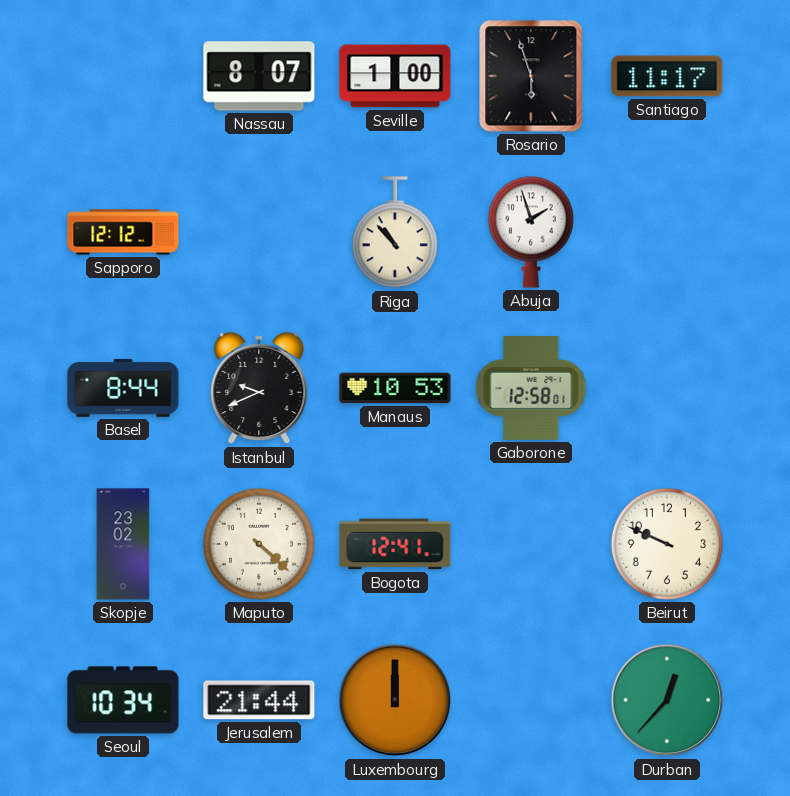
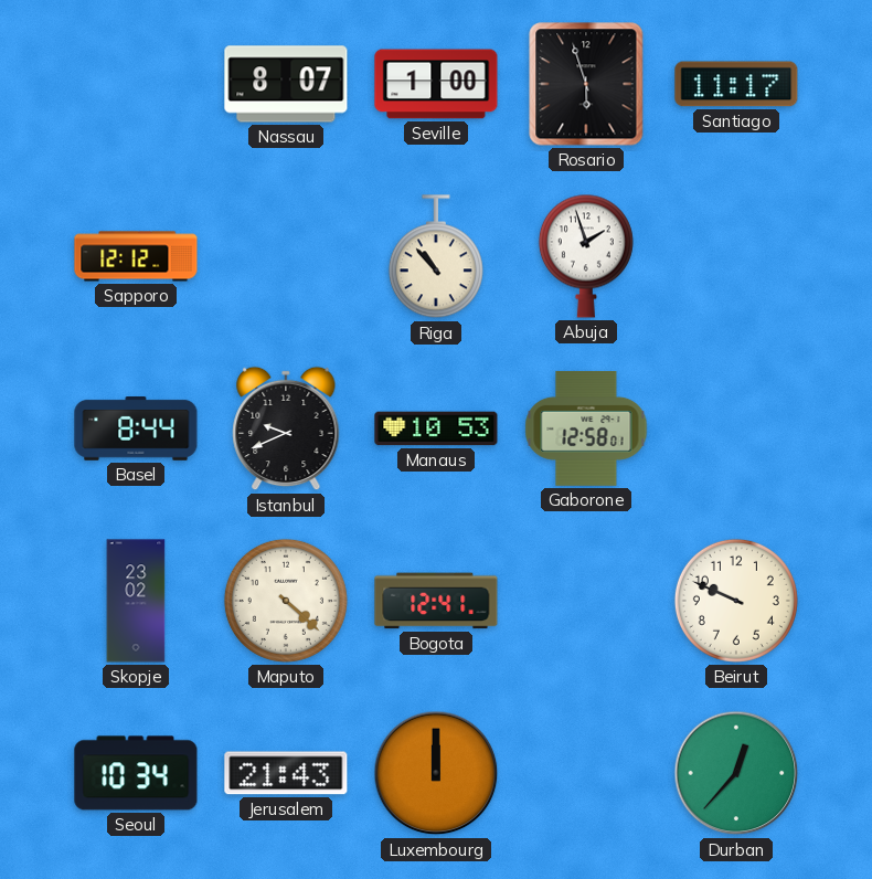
Jerusalem: 21:44 -> 21:43
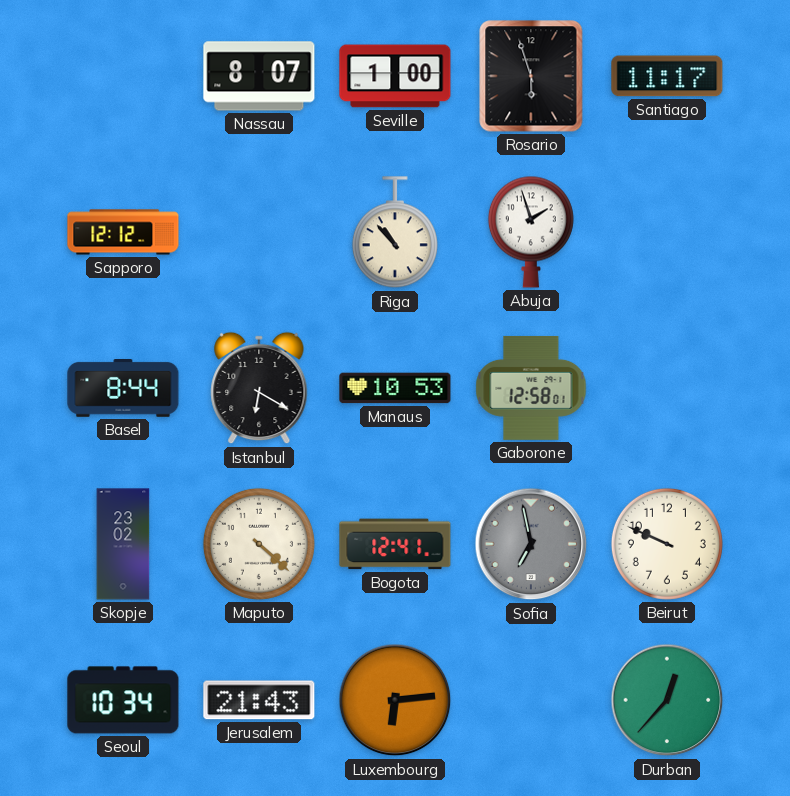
Istanbul: 9:41 -> 6:20
Sofia: none -> 6:58
Luxembourg: 12:00 -> 6:14
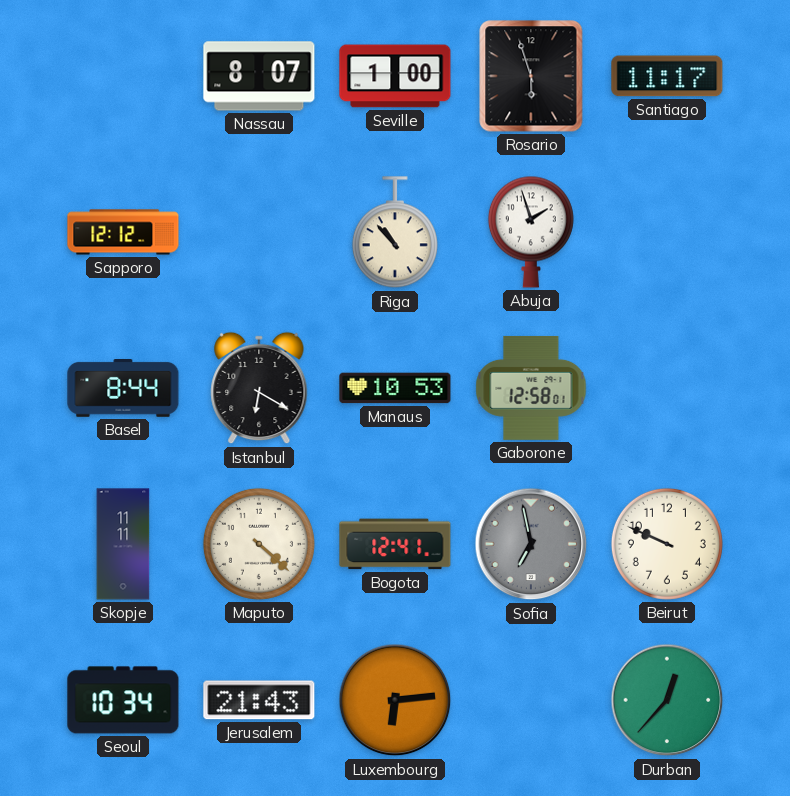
Skopje: 23:02 -> 11:11
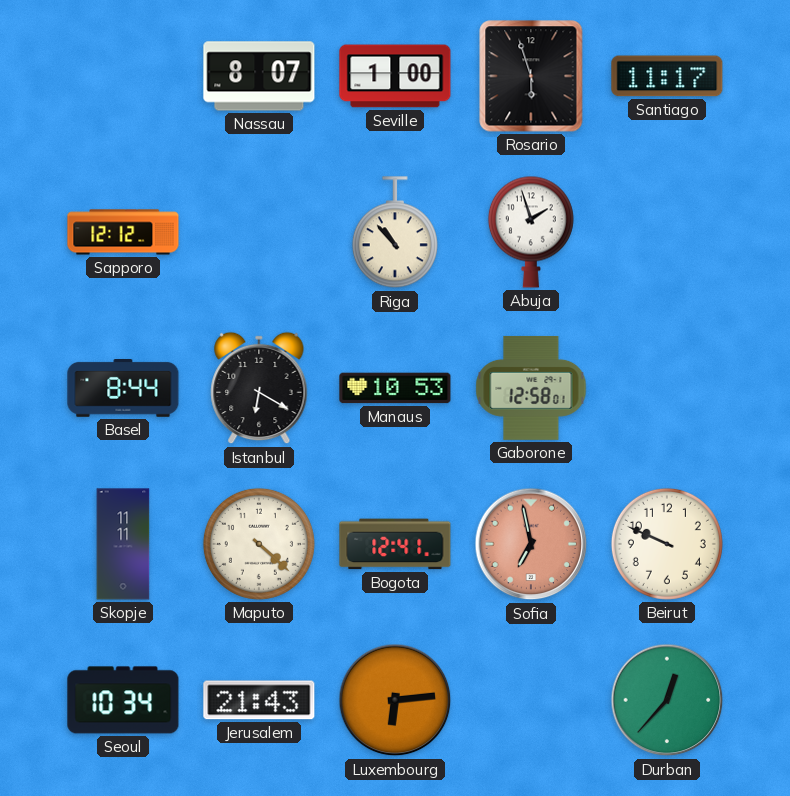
Sofia dial: grey -> salmon
